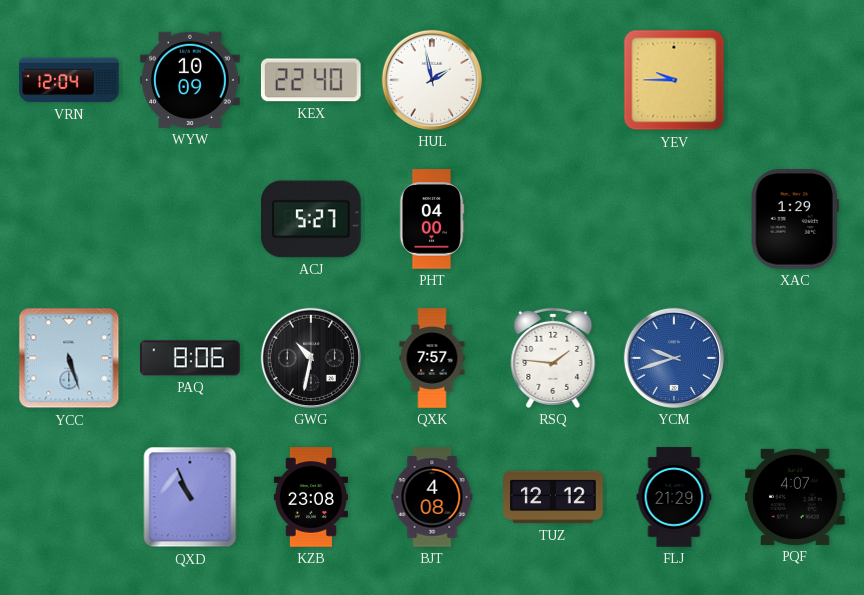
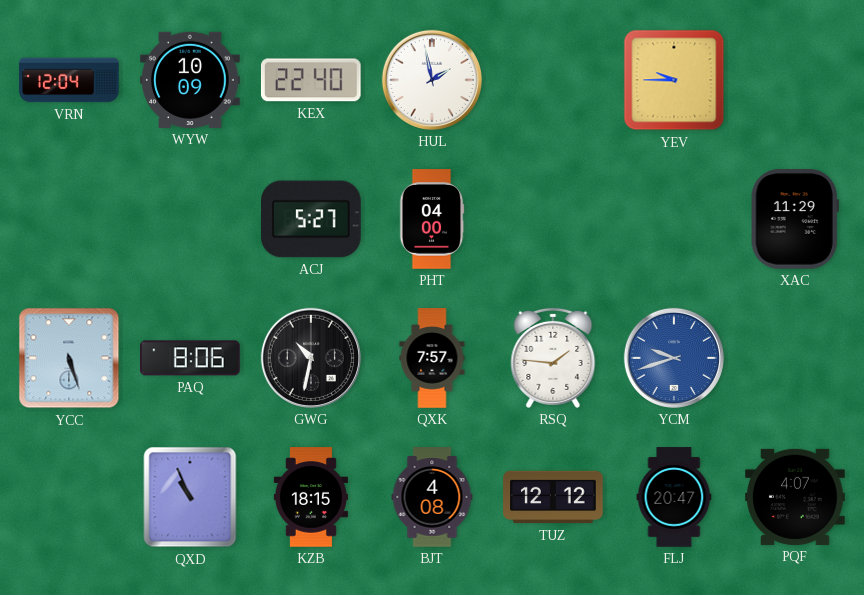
XAC: 1:29 -> 11:29
KZB: 23:08 -> 18:15
FLJ: 21:29 -> 20:47
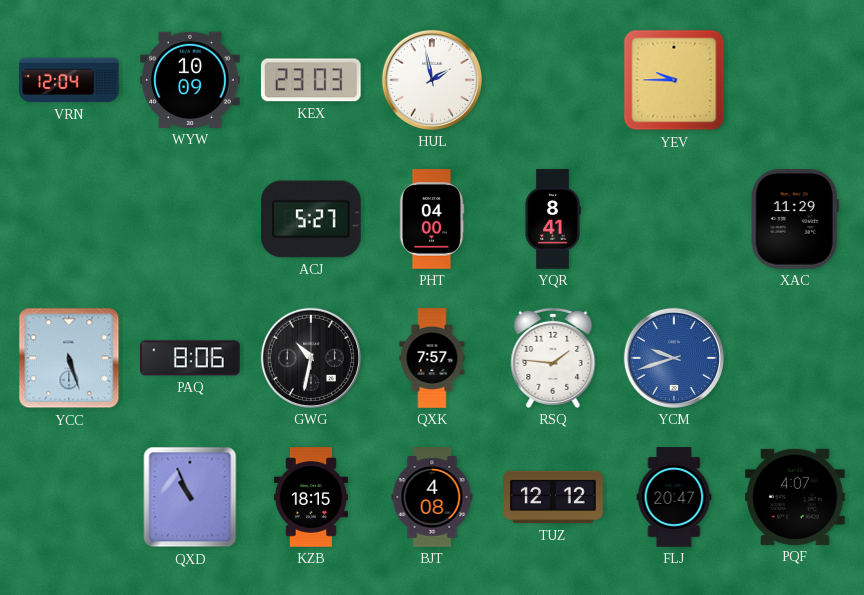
KEX: 22:40 -> 23:03
YQR: none -> 8:41
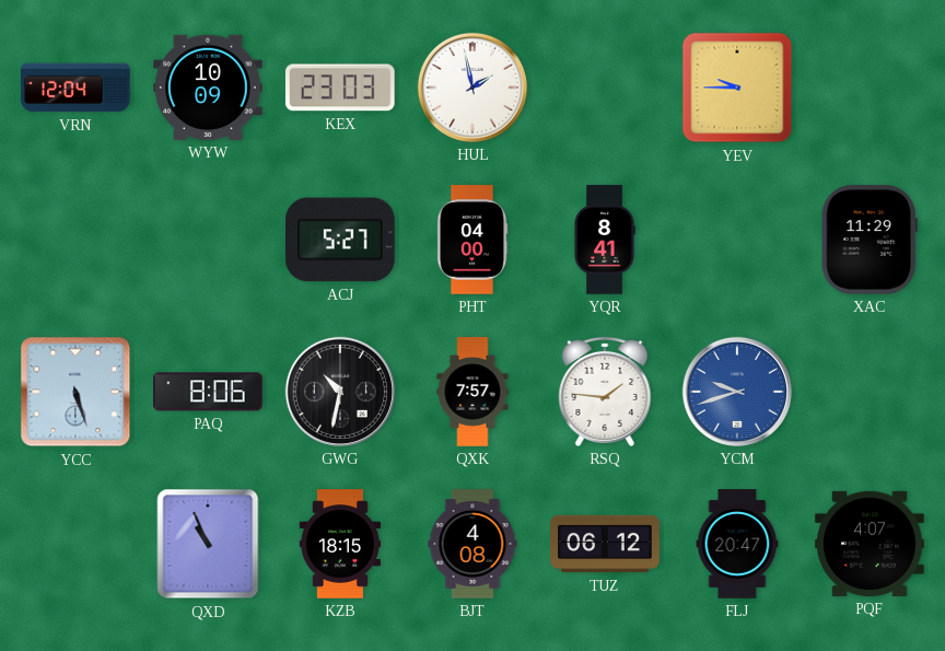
TUZ: 12:12 -> 06:12
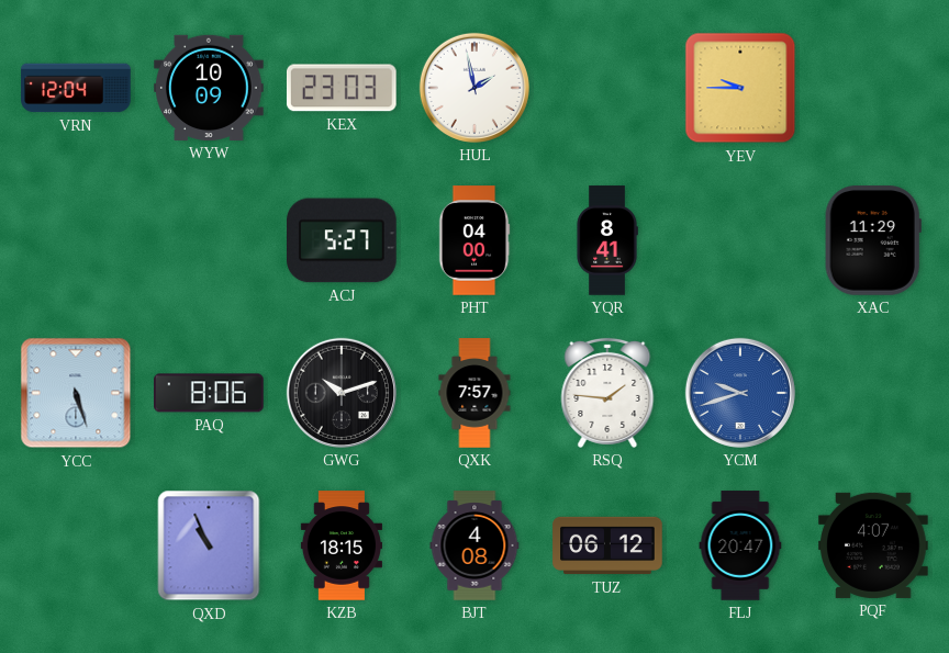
GWG: 10:32 -> 10:12
